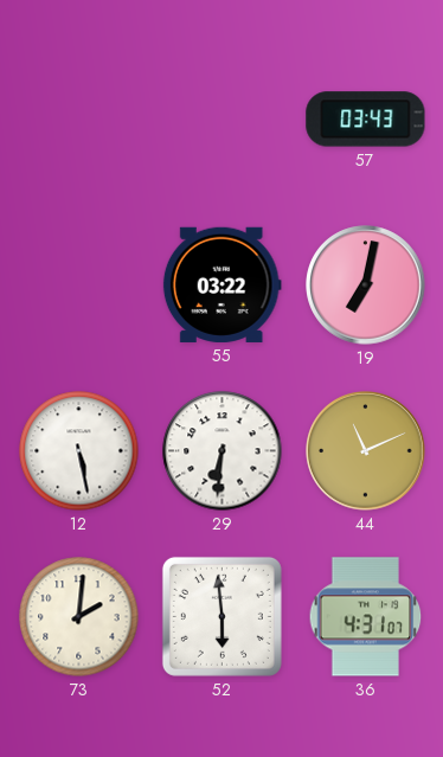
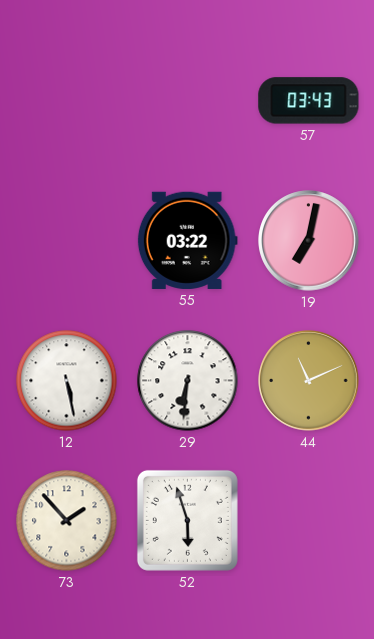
73: 2:01 -> 1:53
52: 5:59 -> 5:57
36: 4:31 -> none
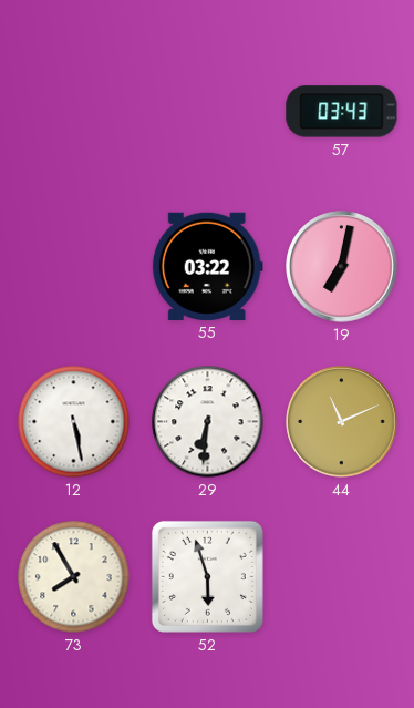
73: 1:53 -> 7:55
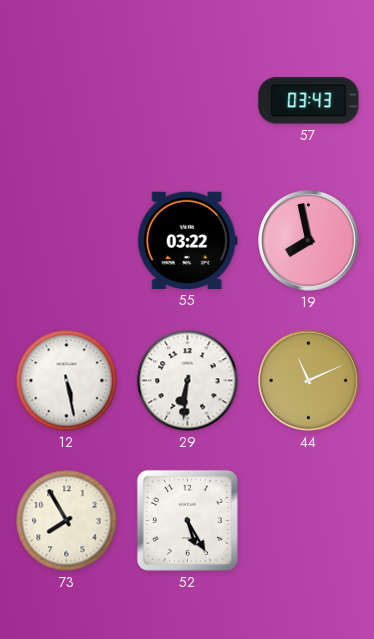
19: 7:02 -> 7:58
52: 5:57 -> 5:25
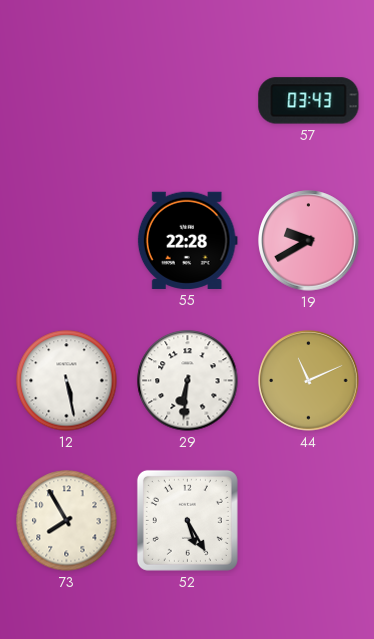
55: 03:22 -> 22:28
19: 7:58 -> 9:40
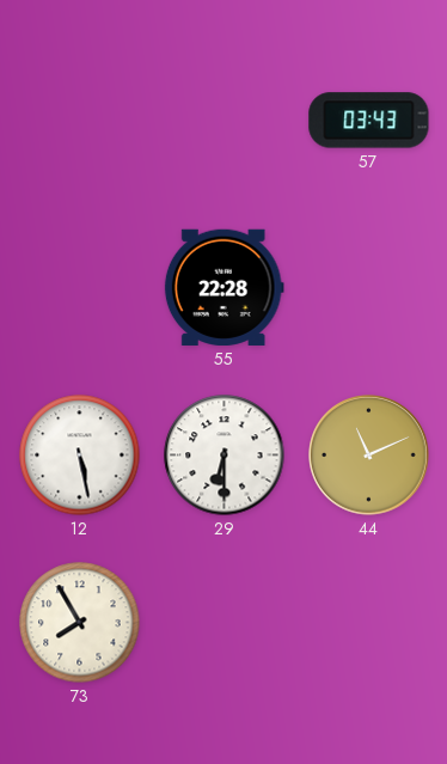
19: 9:40 -> none
29: 6:31 -> 6:30
52: 5:25 -> none
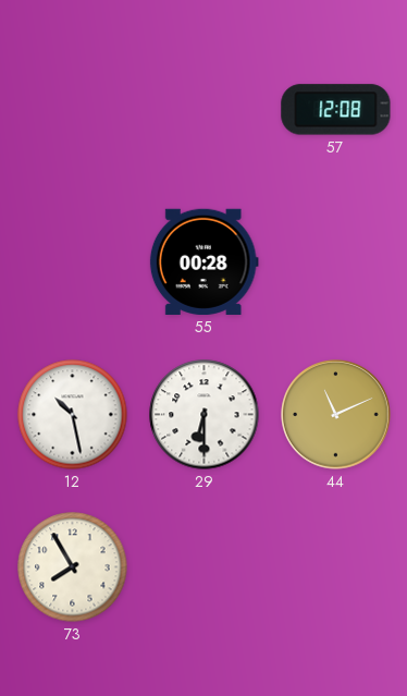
57: 03:43 -> 12:08
55: 22:28 -> 00:28
12: 5:28 -> 10:28
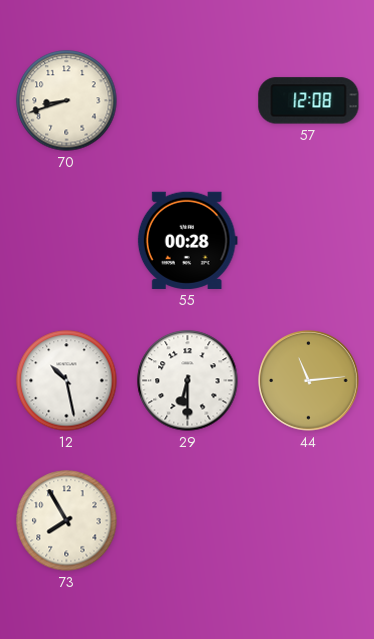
70: none -> 8:42
44: 11:11 -> 11:14
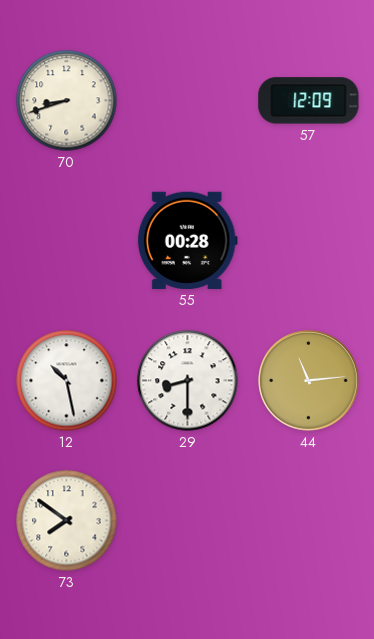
57: 12:08 -> 12:09
29: 6:30 -> 8:30
73: 7:55 -> 7:51
